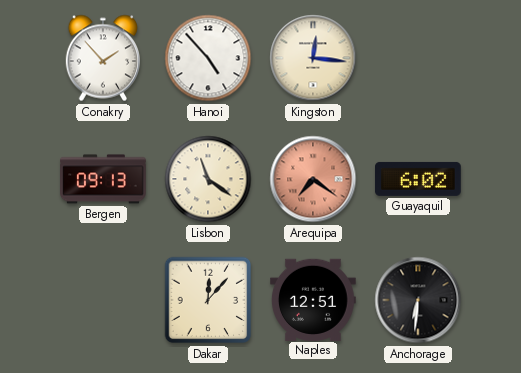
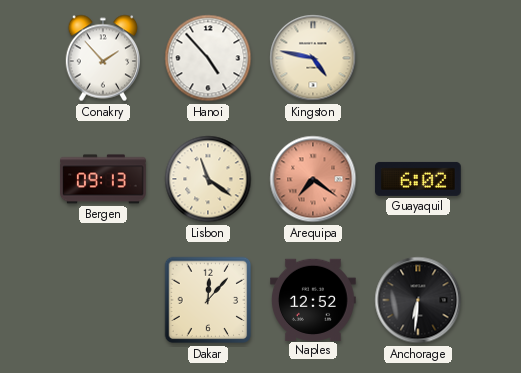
Kingston: 12:16 -> 4:47
Naples: 12:51 -> 12:52
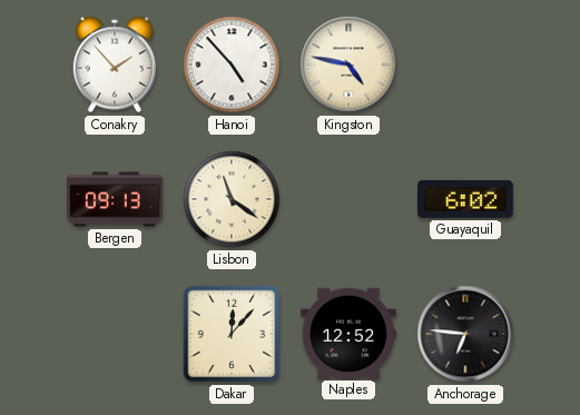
Arequipa: 7:21 -> none
Anchorage: 6:31 -> 6:46
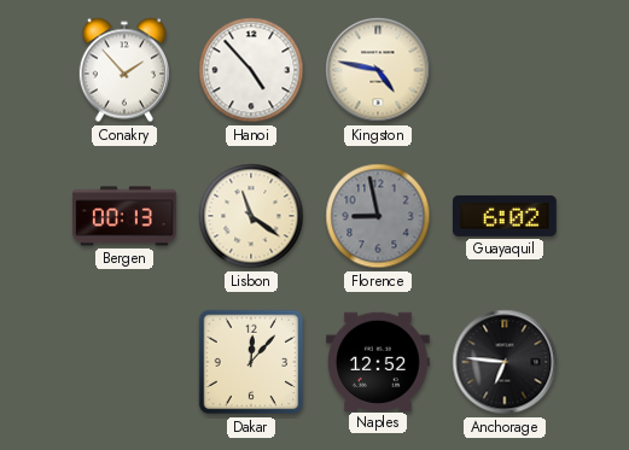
Bergen: 09:13 -> 00:13
Florence: none -> 8:58
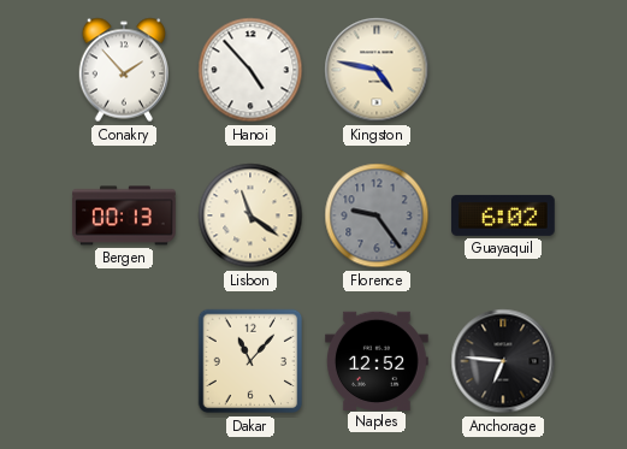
Florence: 8:58 -> 9:24
Dakar: 12:07 -> 11:07
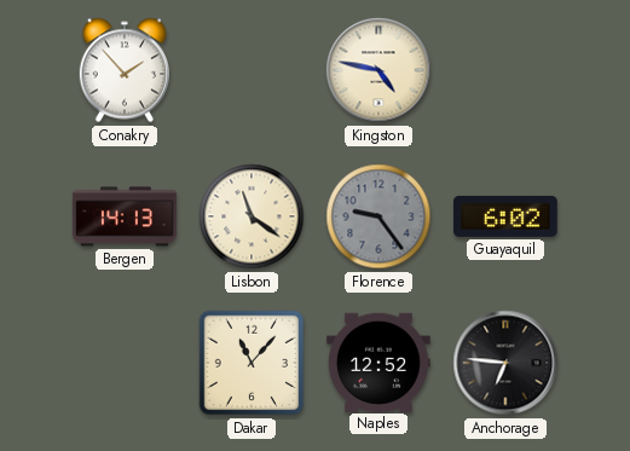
Hanoi: 4:53 -> none
Bergen: 00:13 -> 14:13
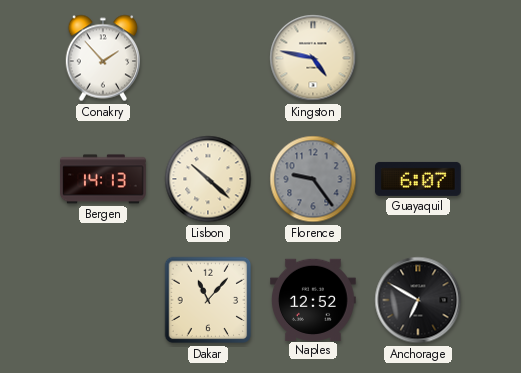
Lisbon: 11:21 -> 10:22
Guayaquil: 6:02 -> 6:07
Anchorage: 6:46 -> 6:50
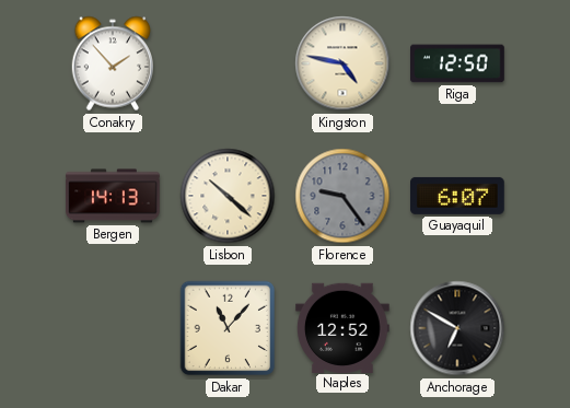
Riga: none -> 12:50
